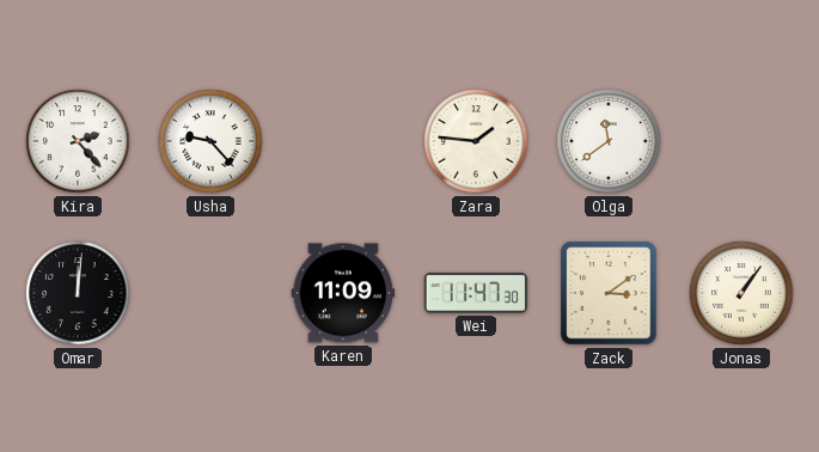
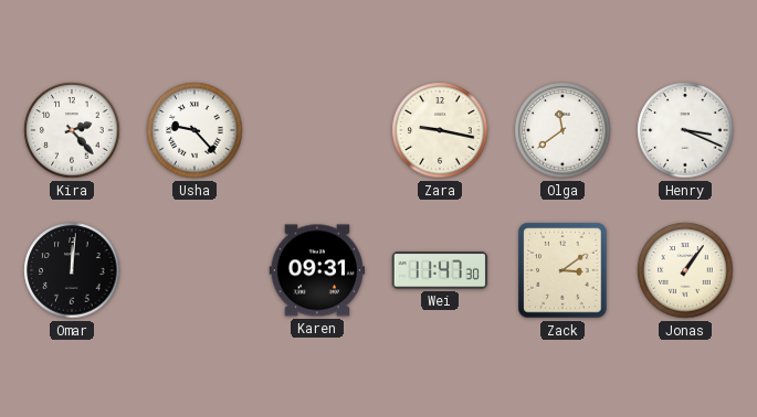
Zara: 1:46 -> 9:17
Henry: none -> 3:19
Karen: 11:09 -> 09:31
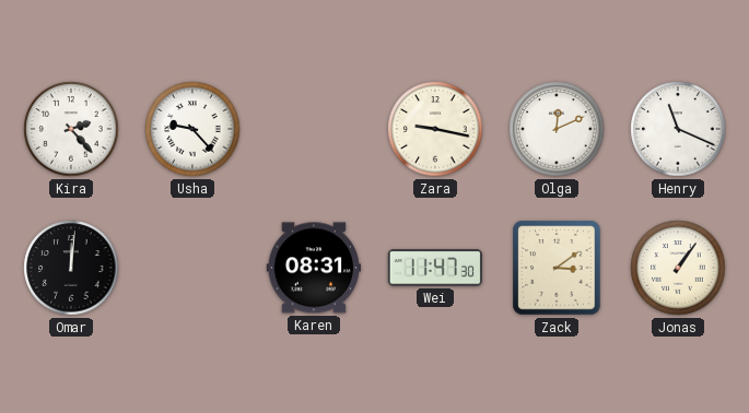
Olga: 11:39 -> 12:11
Henry: 3:19 -> 11:19
Karen: 09:31 -> 08:31
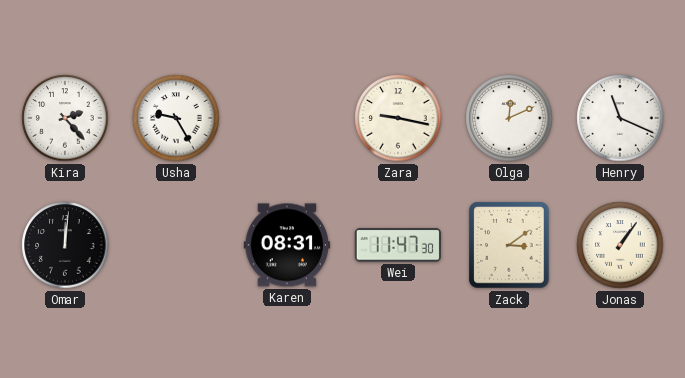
Usha: 9:23 -> 9:25
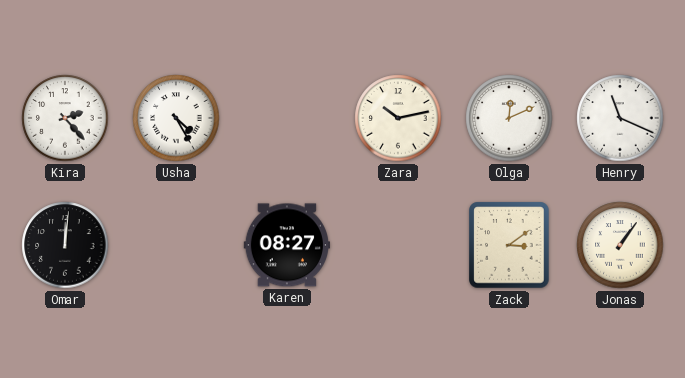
Usha: 9:25 -> 4:25
Zara: 9:17 -> 10:13
Karen: 08:31 -> 08:27
Wei: 11:47 -> none
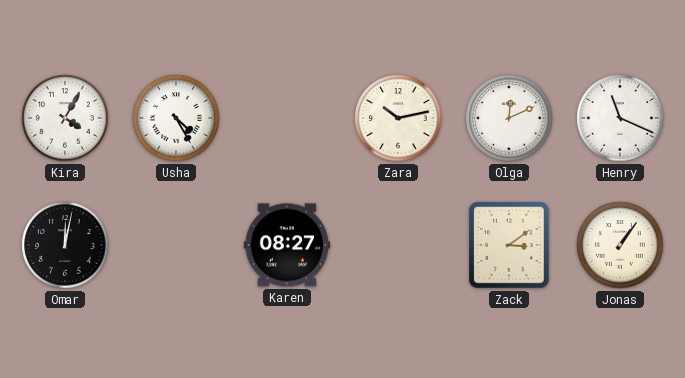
Kira: 2:23 -> 4:05
Omar: 12:01 -> 12:02
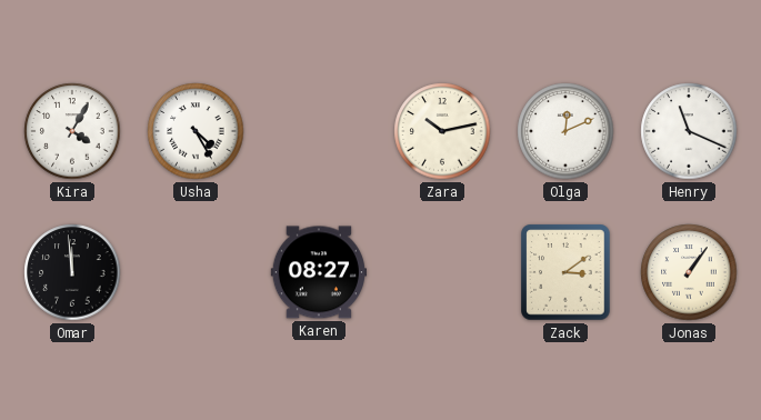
Omar: 12:02 -> 11:59
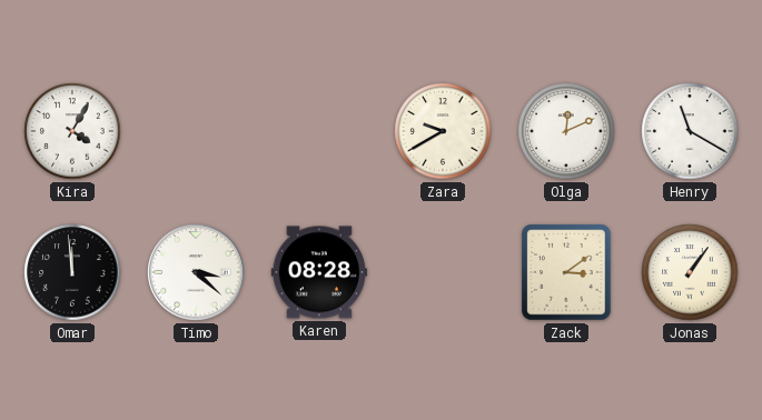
Usha: 4:25 -> none
Zara: 10:13 -> 9:40
Henry: 11:19 -> 11:20
Timo: none -> 3:22
Karen: 08:27 -> 08:28
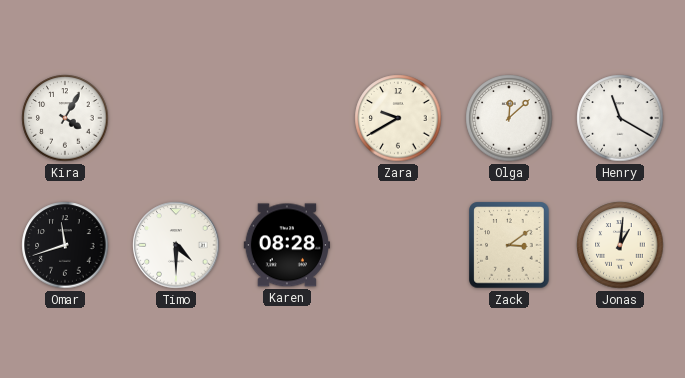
Olga: 12:11 -> 12:08
Omar: 11:59 -> 11:42
Timo: 3:22 -> 4:30
Jonas: 1:06 -> 1:01
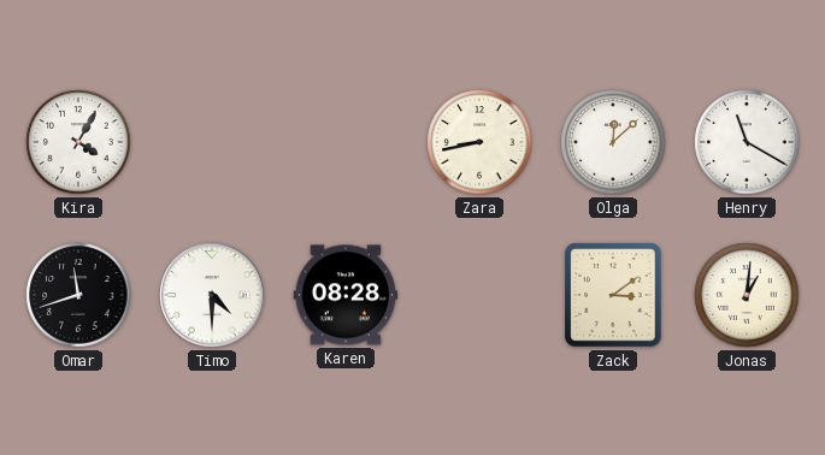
Zara: 9:40 -> 8:43
